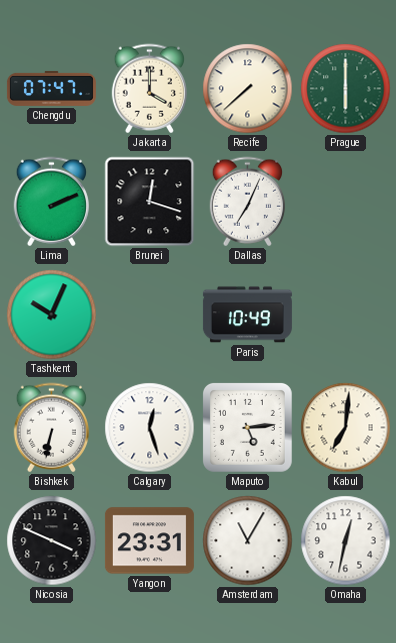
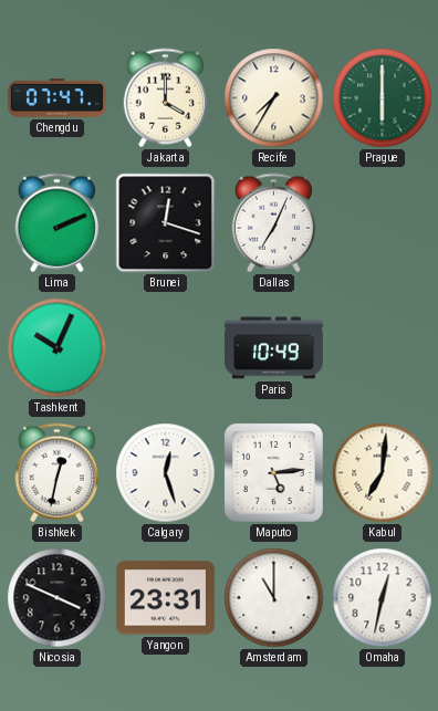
Recife: 7:38 -> 7:35
Bishkek: 6:32 -> 12:32
Amsterdam: 11:05 -> 11:00
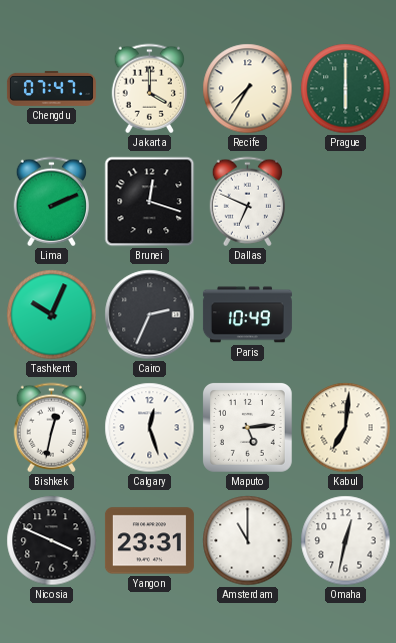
Dallas: 7:04 -> 6:49
Cairo: none -> 2:34
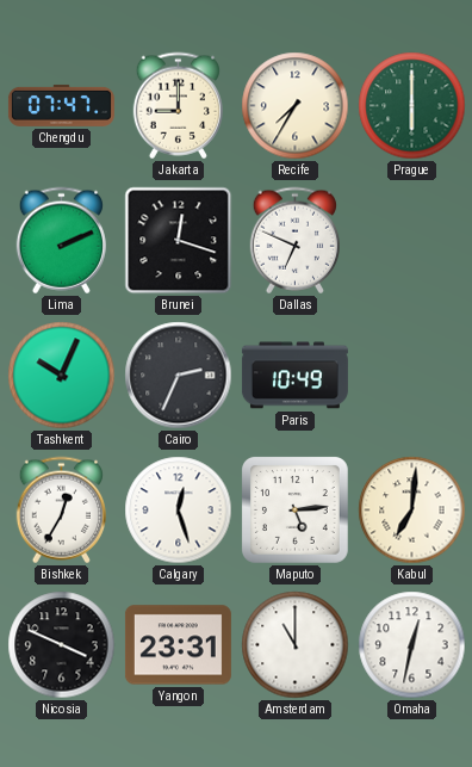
Jakarta: 4:00 -> 9:00
Bishkek: 12:32 -> 12:35
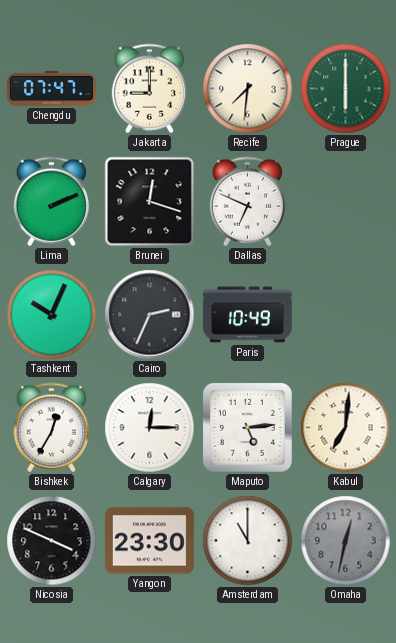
Recife: 7:35 -> 7:31
Calgary: 12:27 -> 12:15
Yangon: 23:31 -> 23:30
Omaha dial: white -> grey
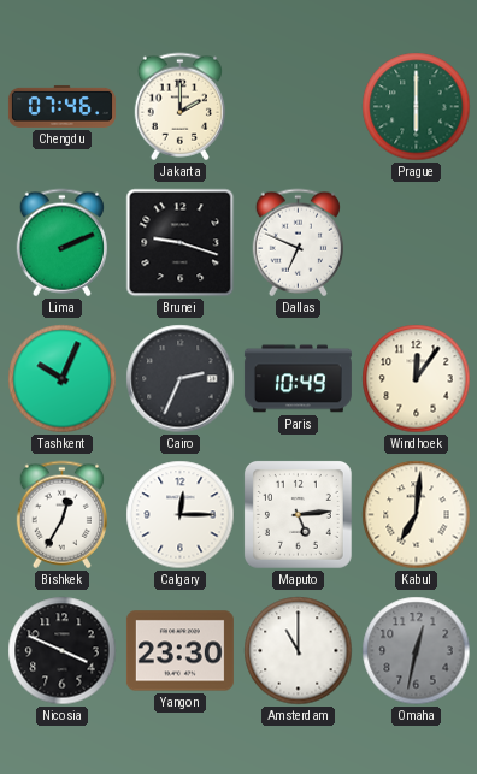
Chengdu: 07:47 -> 07:46
Jakarta: 9:00 -> 2:00
Recife: 7:31 -> none
Brunei: 12:18 -> 9:18
Windhoek: none -> 12:06
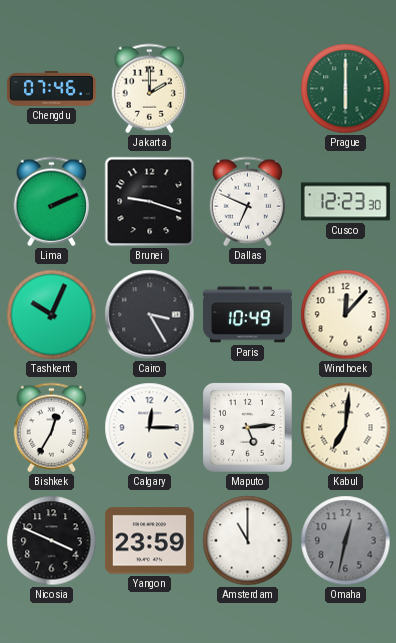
Cusco: none -> 12:23
Cairo: 2:34 -> 3:25
Windhoek: 12:06 -> 12:07
Yangon: 23:30 -> 23:59
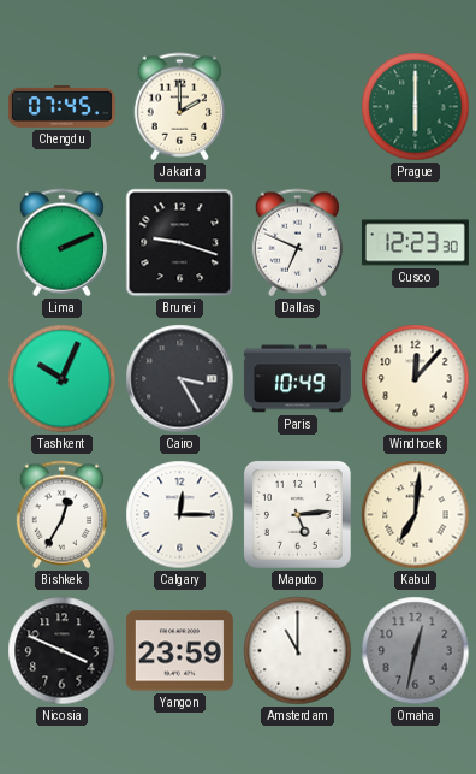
Chengdu: 07:46 -> 07:45
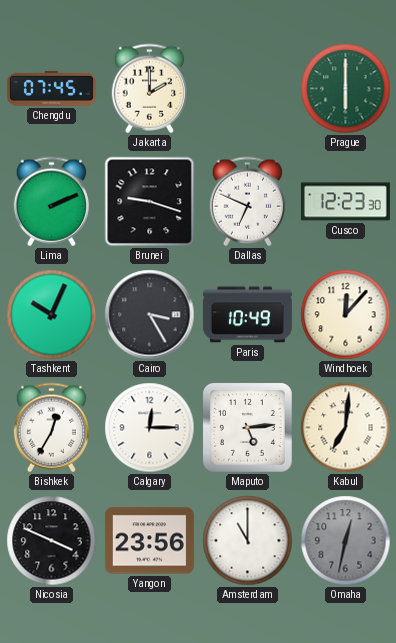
Yangon: 23:59 -> 23:56
